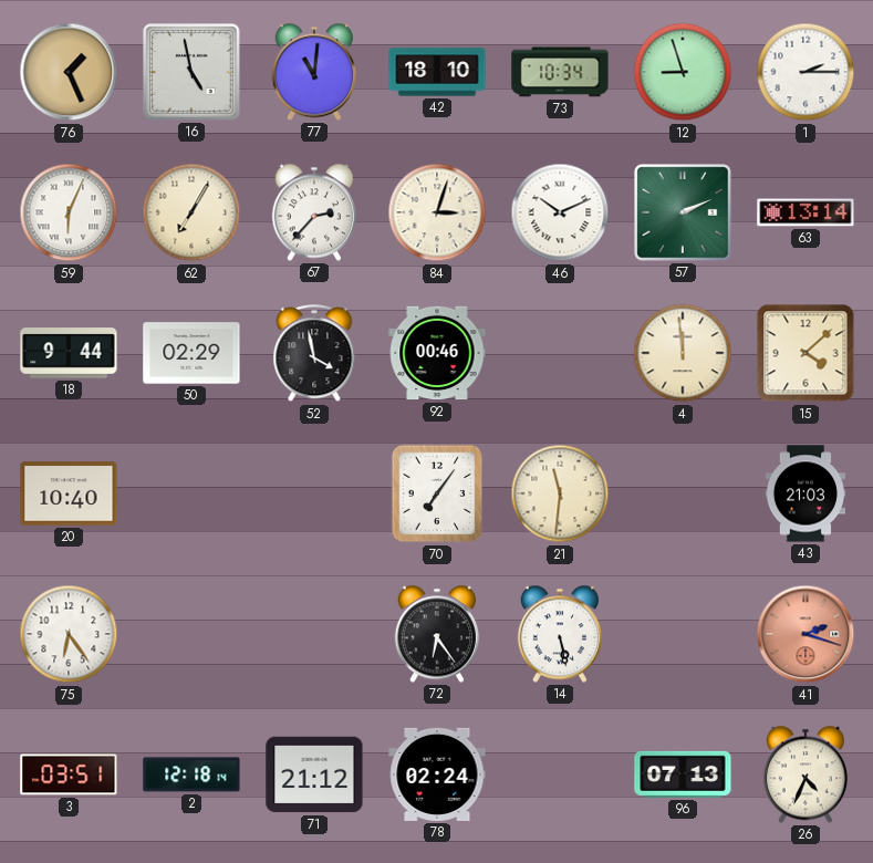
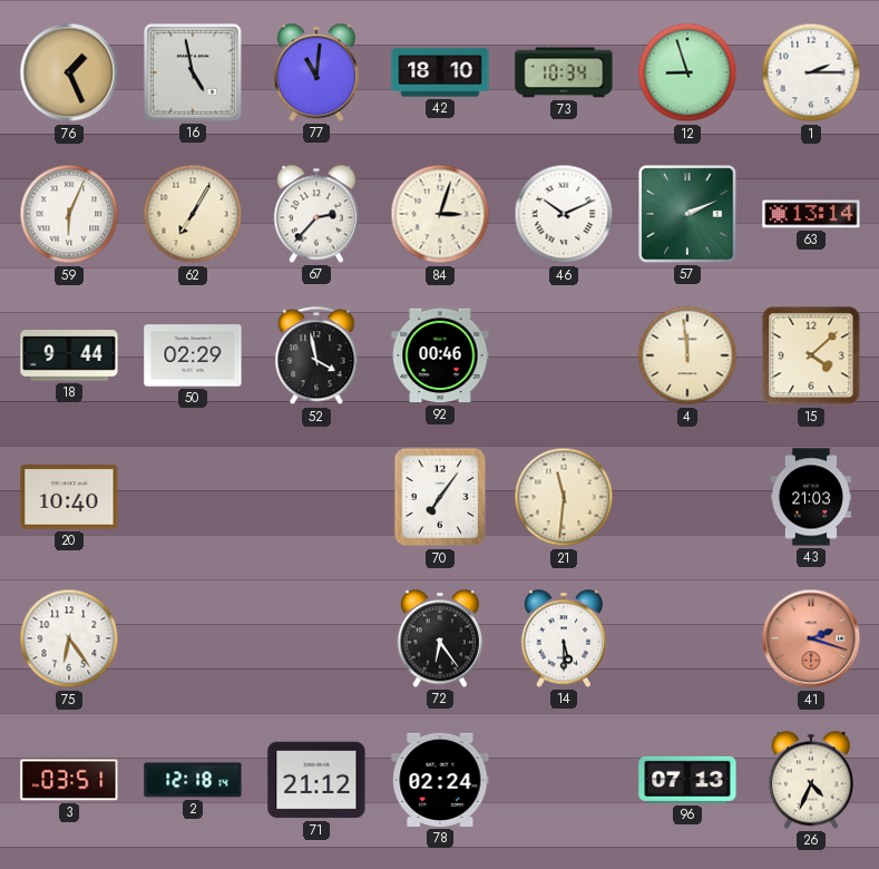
14: 5:28 -> 5:30
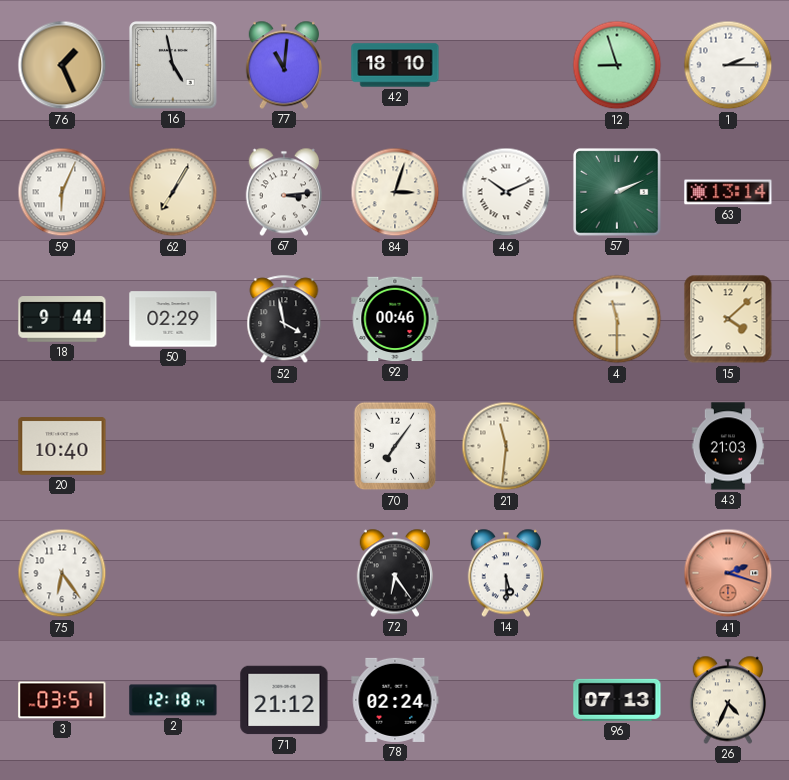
73: 10:34 -> none
67: 2:37 -> 3:14
4: 11:59 -> 11:30
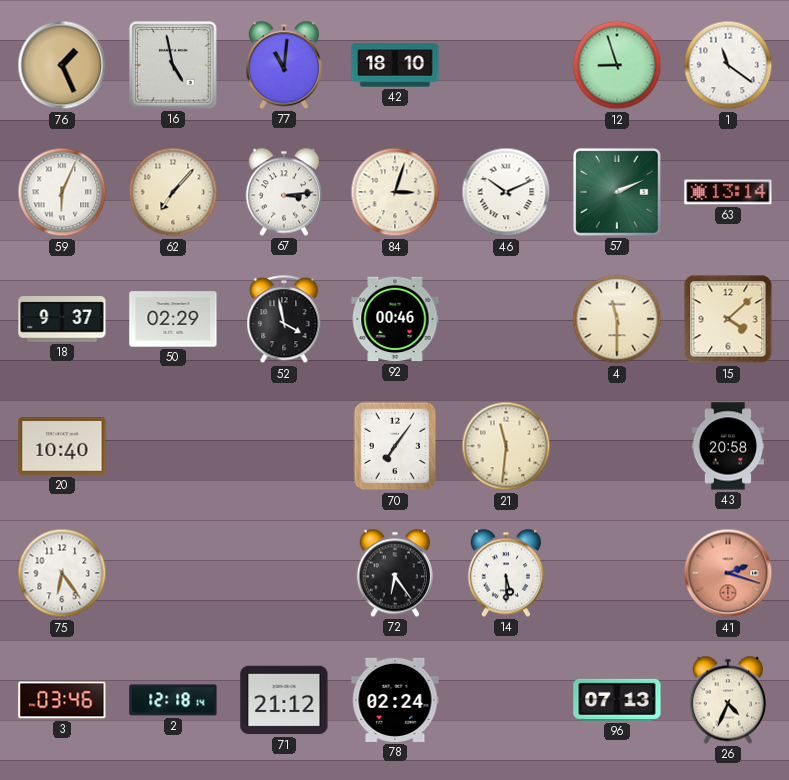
1: 2:15 -> 11:21
62: 7:05 -> 7:07
18: 9:44 -> 9:37
43: 21:03 -> 20:58
3: 03:51 -> 03:46
